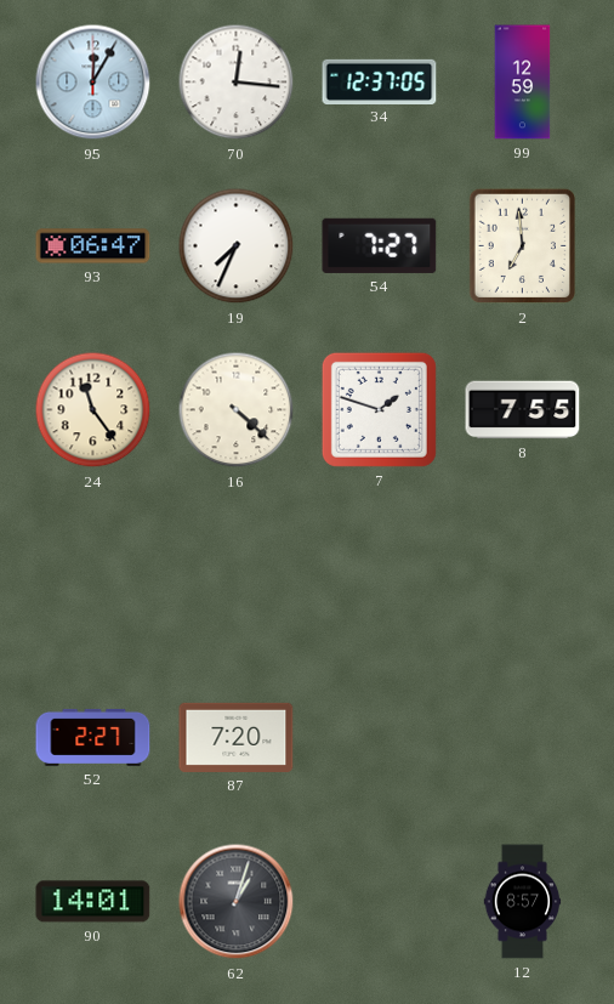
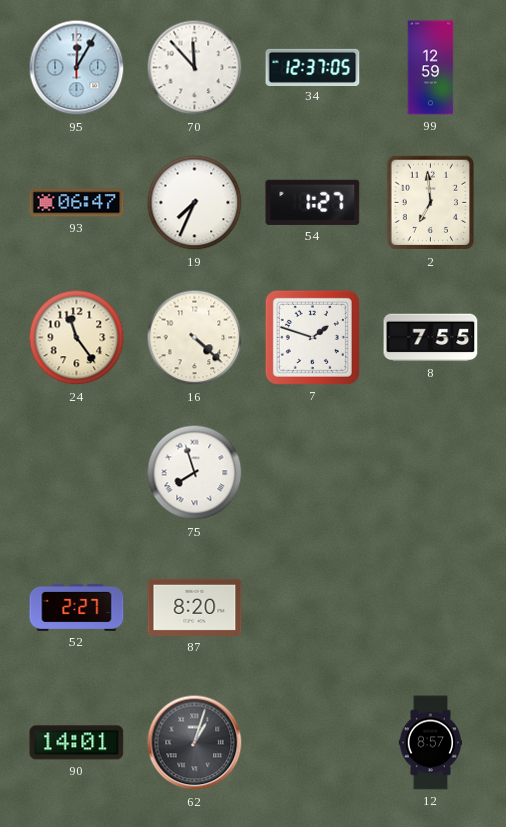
70: 12:16 -> 11:53
54: 7:27 -> 1:27
75: none -> 7:57
87: 7:20 -> 8:20
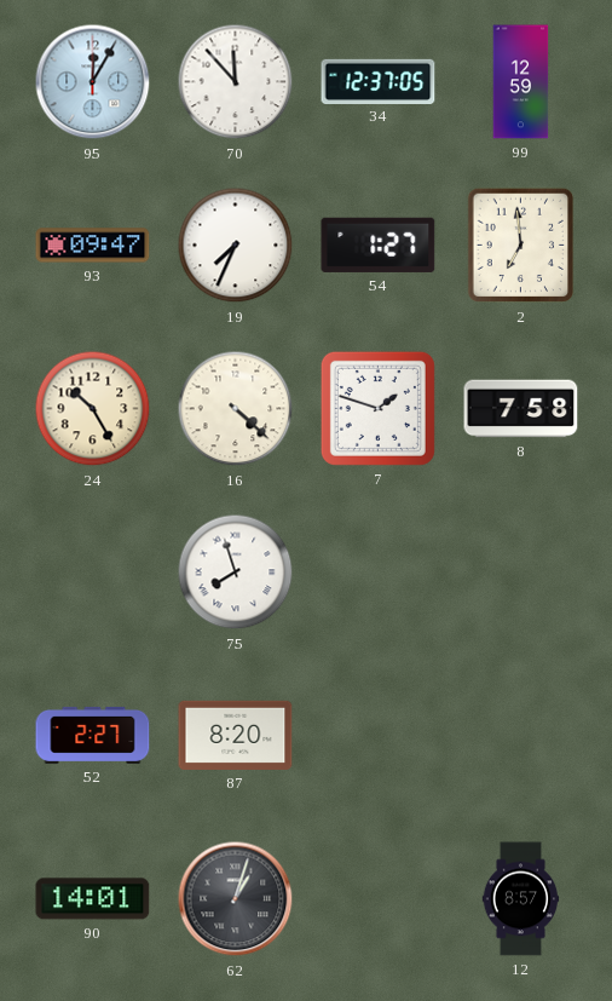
93: 06:47 -> 09:47
24: 11:24 -> 10:25
8: 7:55 -> 7:58
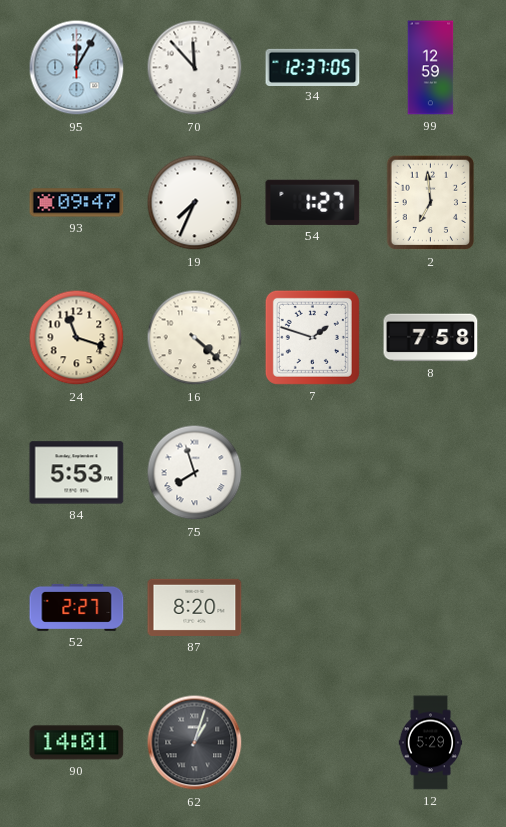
24: 10:25 -> 11:18
84: none -> 5:53
12: 8:57 -> 5:29
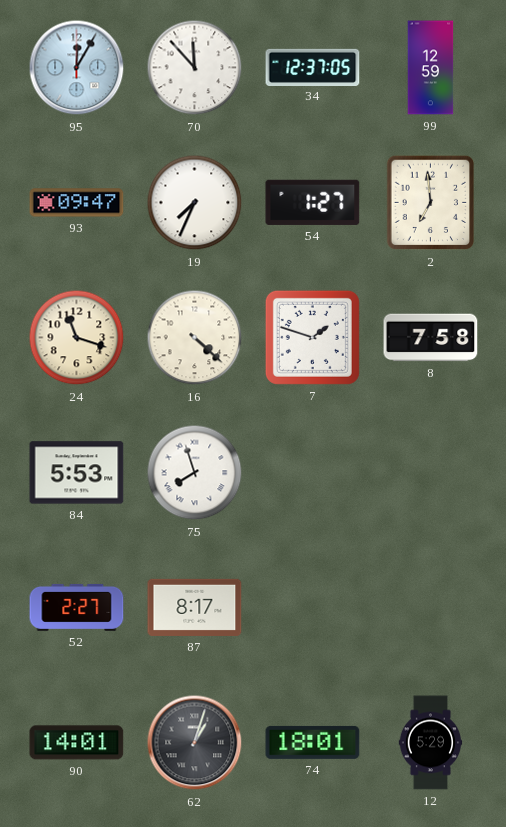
87: 8:20 -> 8:17
74: none -> 18:01
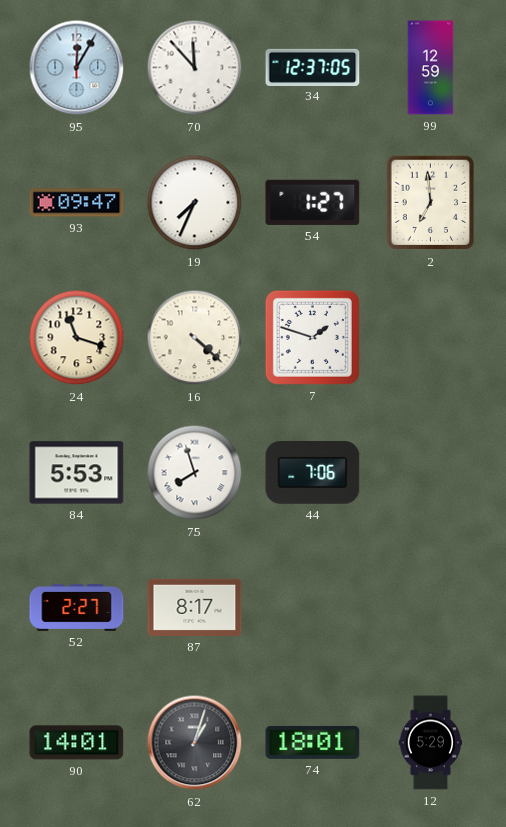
8: 7:58 -> none
44: none -> 7:06
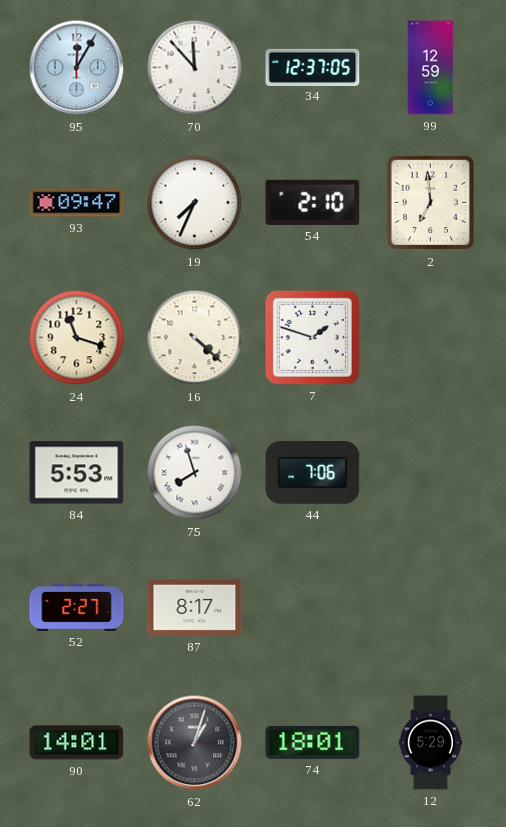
54: 1:27 -> 2:10
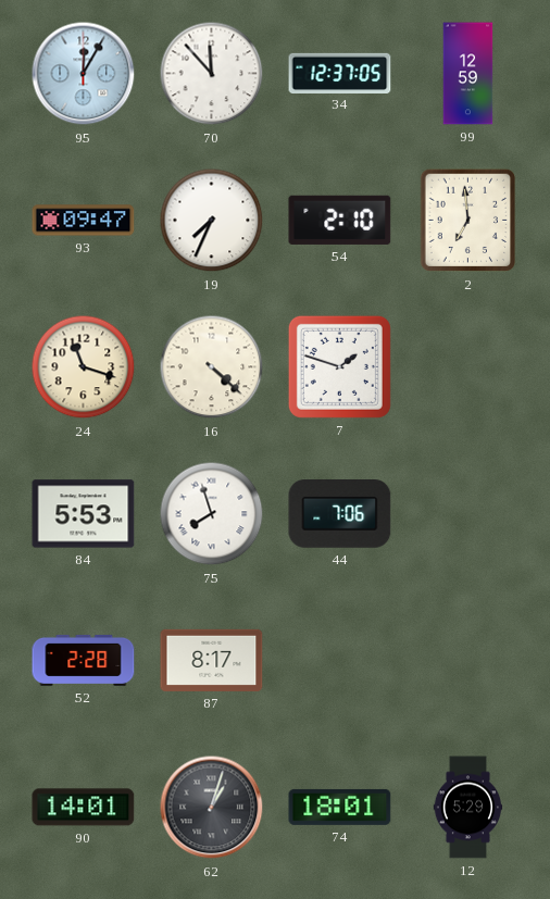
52: 2:27 -> 2:28
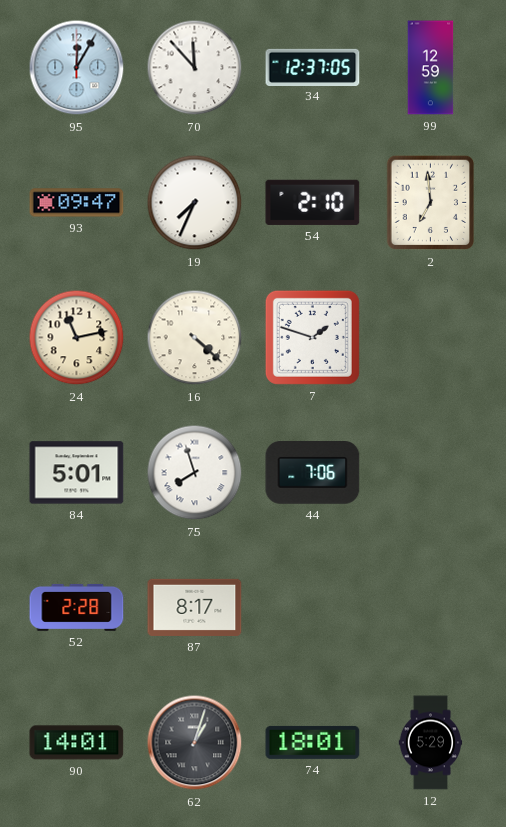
24: 11:18 -> 11:13
84: 5:53 -> 5:01
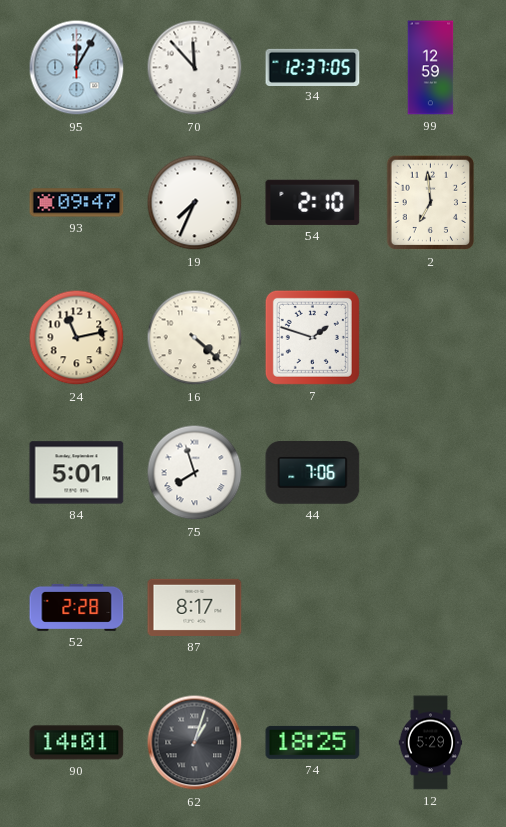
74: 18:01 -> 18:25
